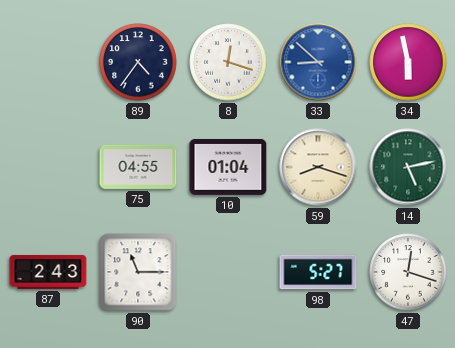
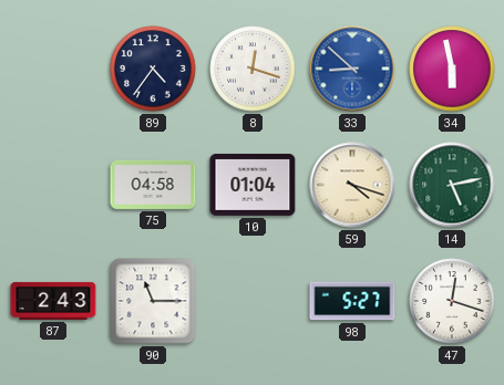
75: 04:55 -> 04:58
59: 8:18 -> 4:18
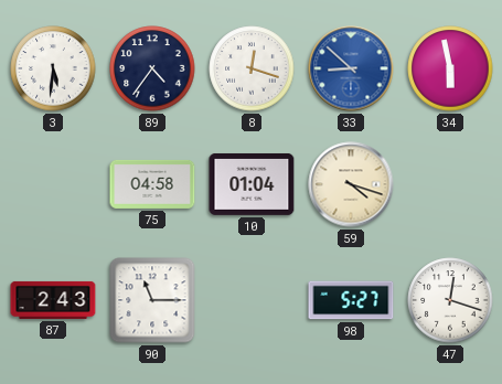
3: none -> 5:31
14: 5:13 -> none
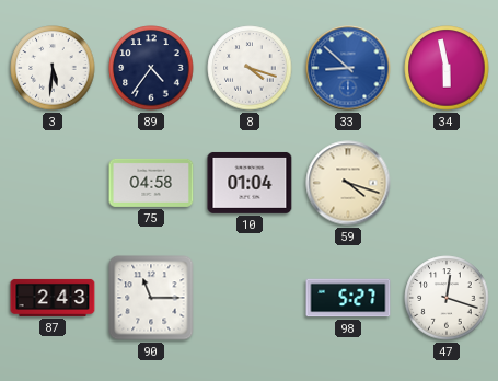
8: 12:18 -> 4:18
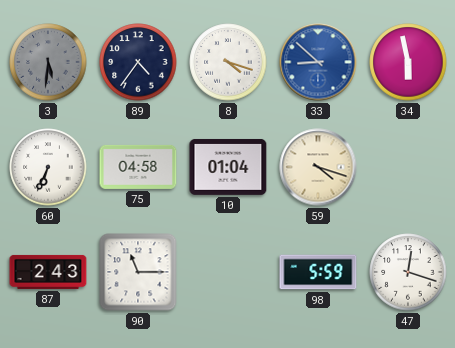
3 dial: white -> grey
60: none -> 6:34
98: 5:27 -> 5:59
